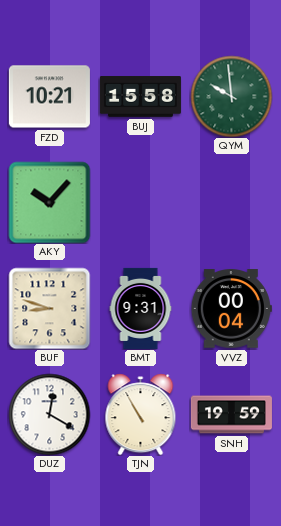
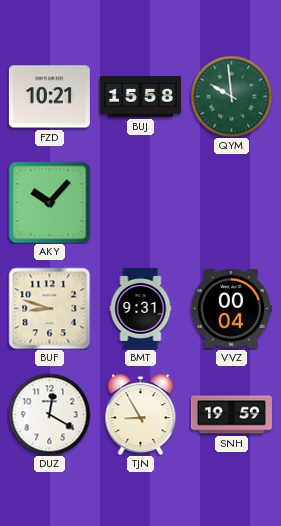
TJN: 10:55 -> 8:55
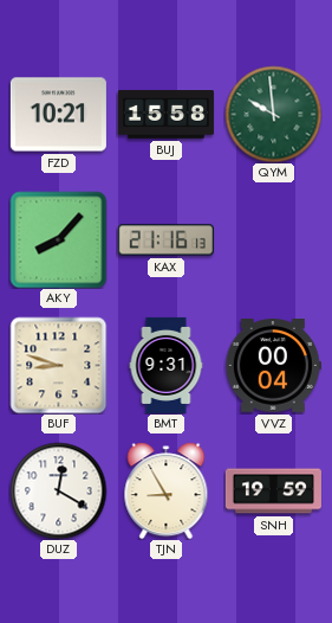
AKY: 10:07 -> 8:07
KAX: none -> 21:16
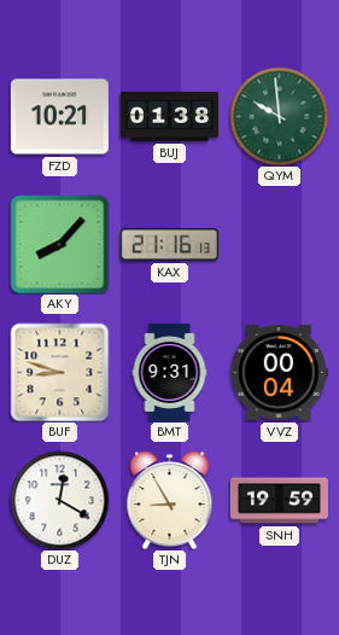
BUJ: 15:58 -> 01:38
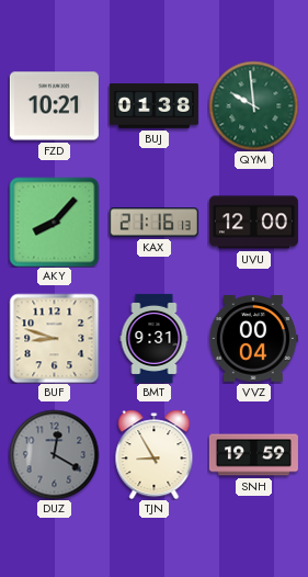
UVU: none -> 12:00
DUZ dial: white -> grey
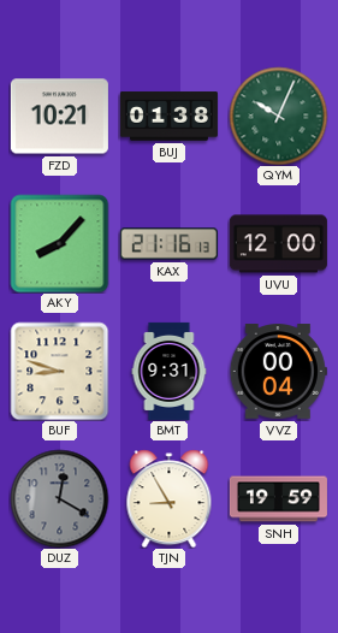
QYM: 9:59 -> 10:04
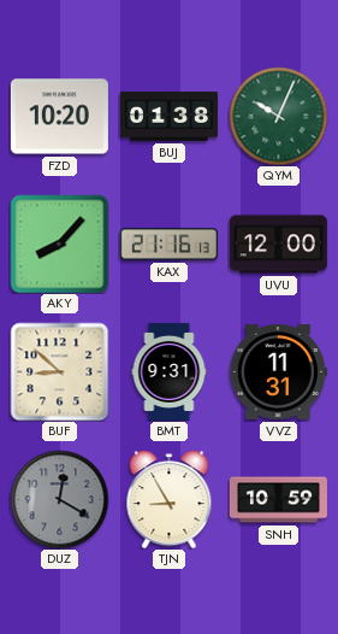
FZD: 10:21 -> 10:20
BUF: 8:48 -> 8:52
VVZ: 00:04 -> 11:31
SNH: 19:59 -> 10:59
